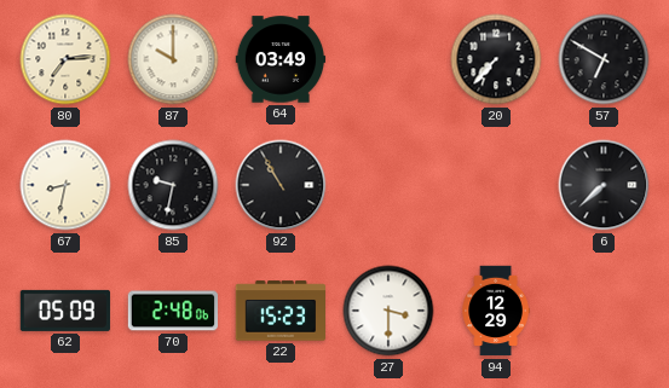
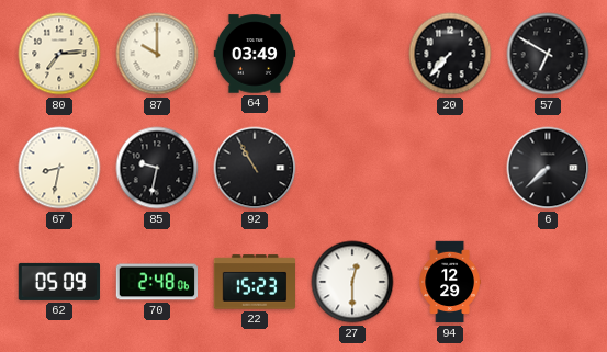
27: 3:30 -> 12:30
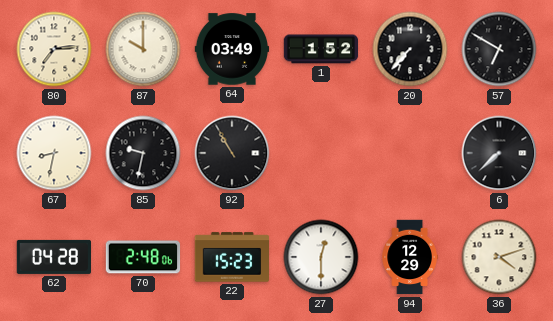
1: none -> 1:52
62: 05:09 -> 04:28
36: none -> 4:12
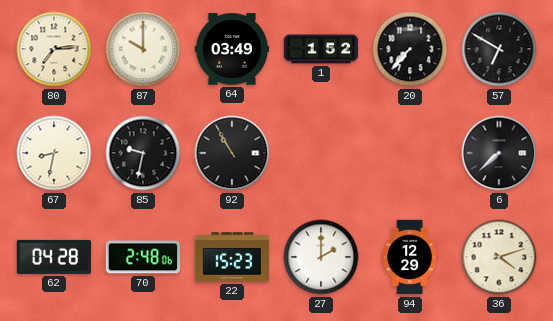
27: 12:30 -> 2:00
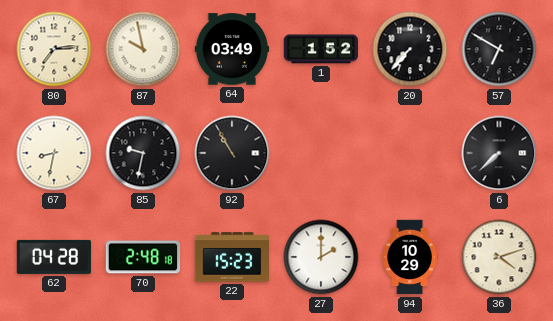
87: 10:00 -> 9:58
70: 2:48:06 -> 2:48:18
94: 12:29 -> 10:29
